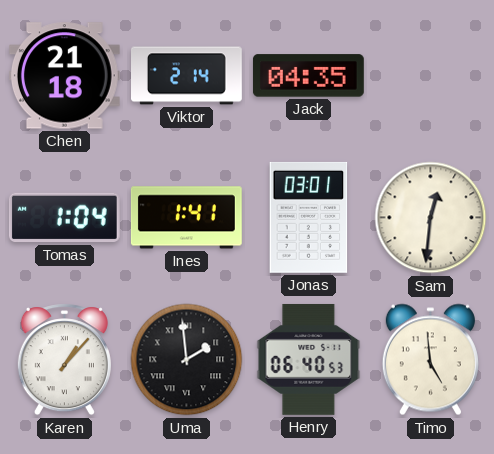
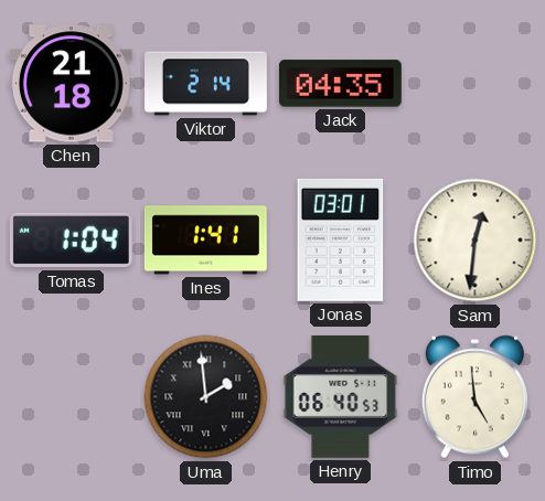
Karen: 1:07 -> none
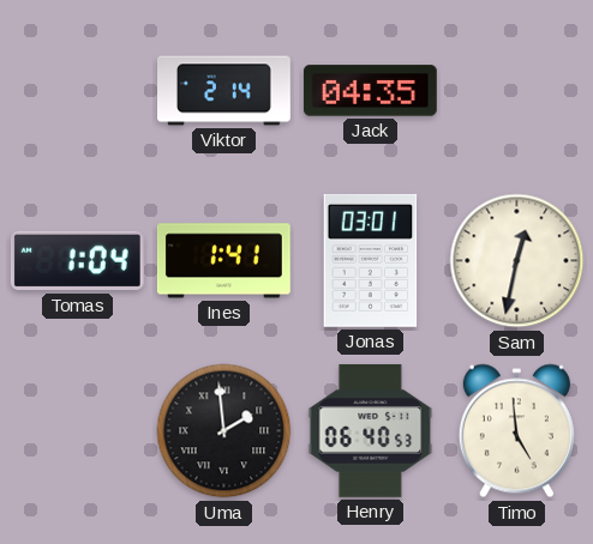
Chen: 21:18 -> none
Sam: 12:31 -> 12:32
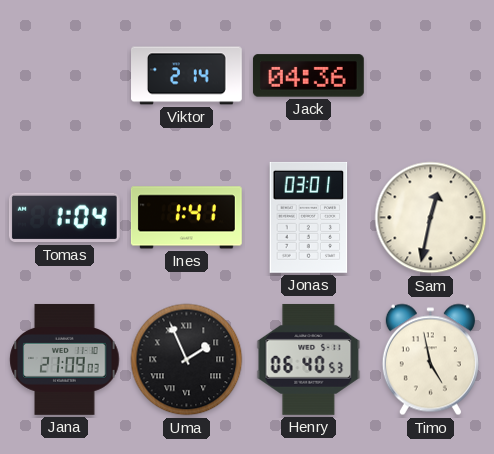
Jack: 04:35 -> 04:36
Jana: none -> 21:09
Uma: 1:59 -> 1:56
Timo: 4:59 -> 4:58
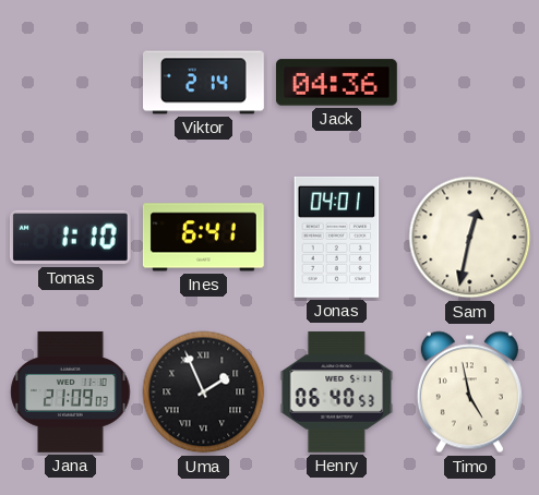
Tomas: 1:04 -> 1:10
Ines: 1:41 -> 6:41
Jonas: 03:01 -> 04:01
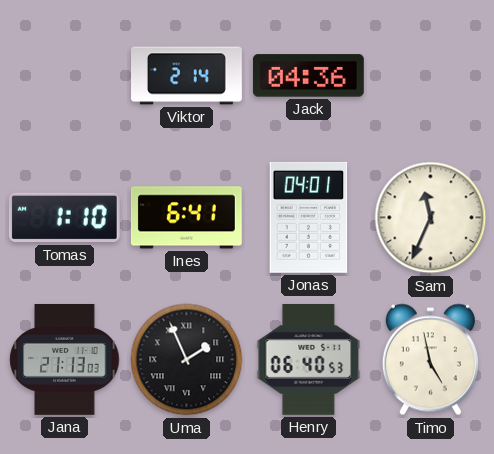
Sam: 12:32 -> 11:34
Jana: 21:09 -> 21:13
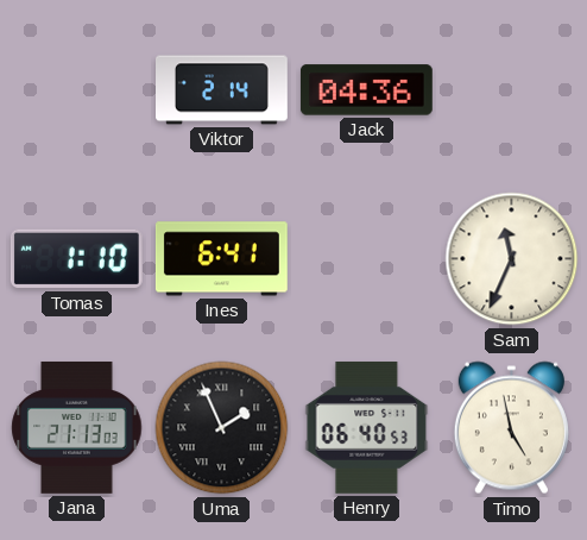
Jonas: 04:01 -> none
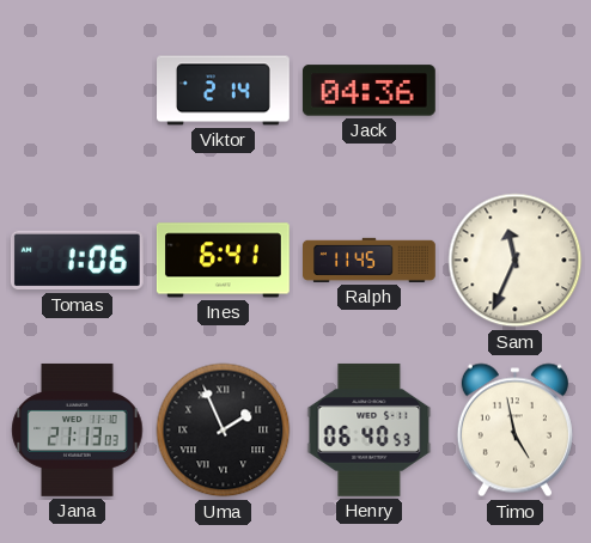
Tomas: 1:10 -> 1:06
Ralph: none -> 11:45
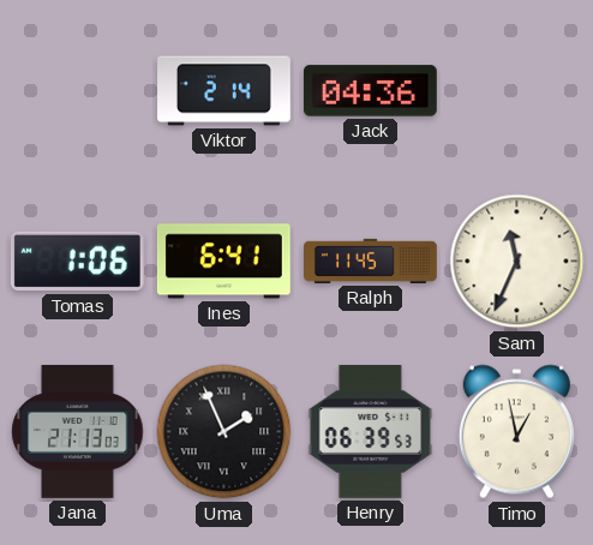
Henry: 06:40 -> 06:39
Timo: 4:58 -> 12:58
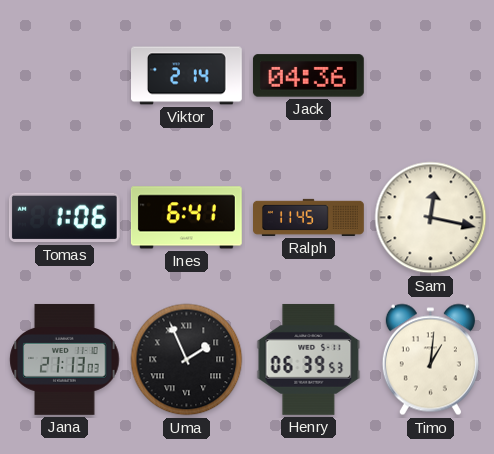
Sam: 11:34 -> 12:17
Timo: 12:58 -> 1:01
